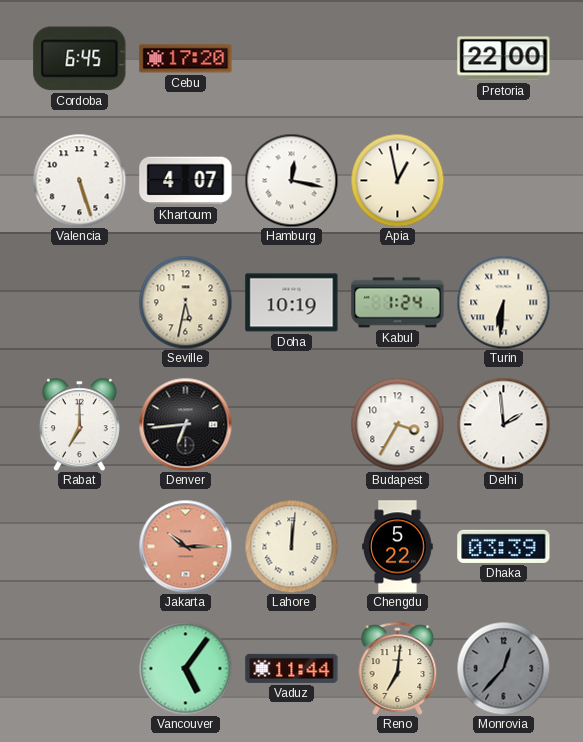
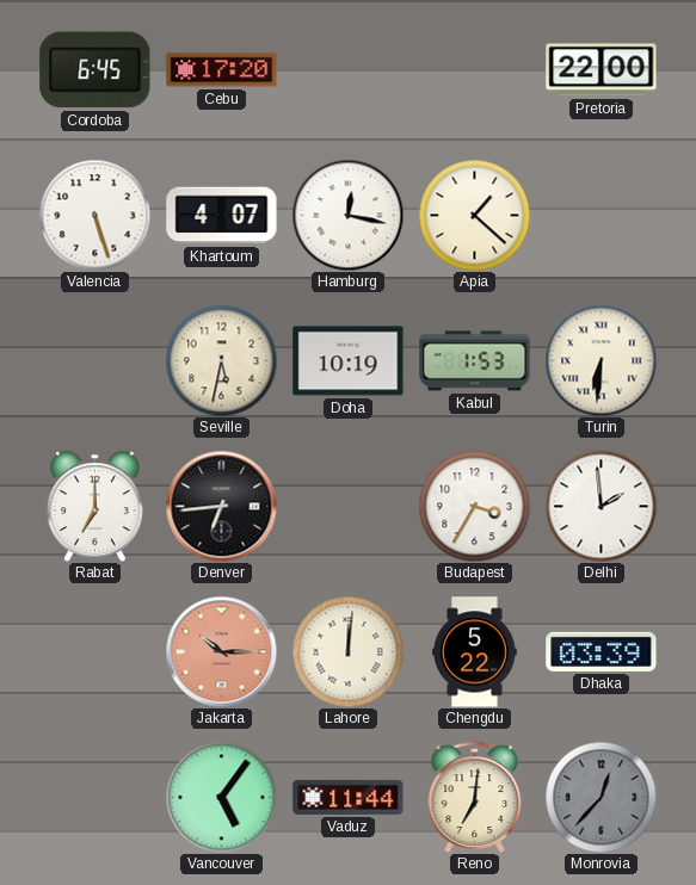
Apia: 12:58 -> 1:22
Kabul: 1:24 -> 1:53
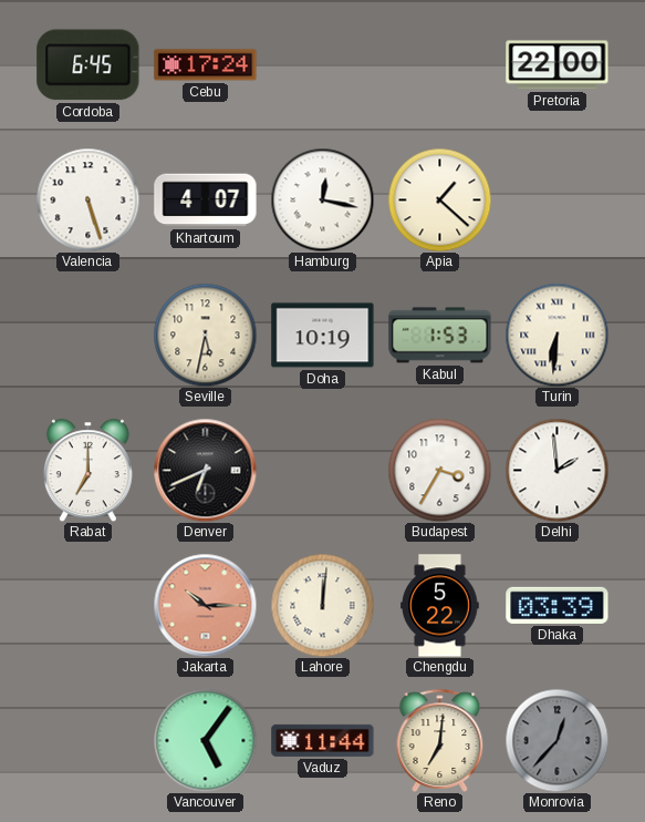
Cebu: 17:20 -> 17:24
Denver: 6:44 -> 6:41
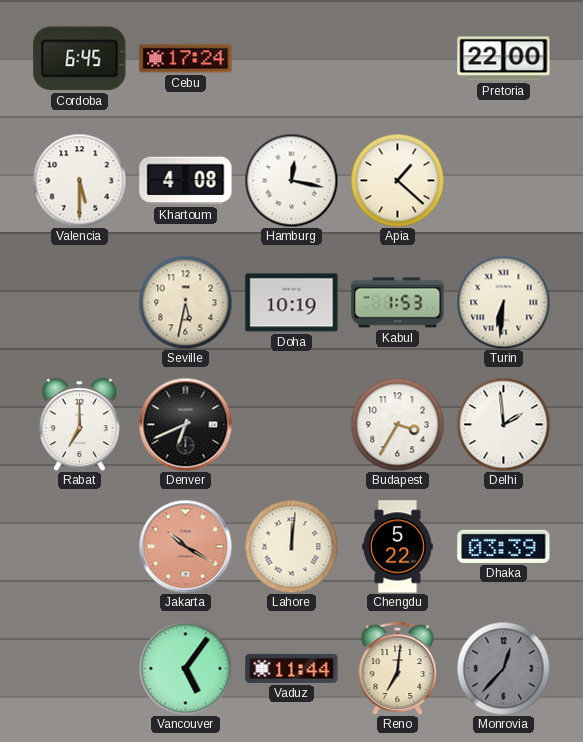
Valencia: 5:27 -> 5:30
Khartoum: 4:07 -> 4:08
Jakarta: 10:15 -> 10:20
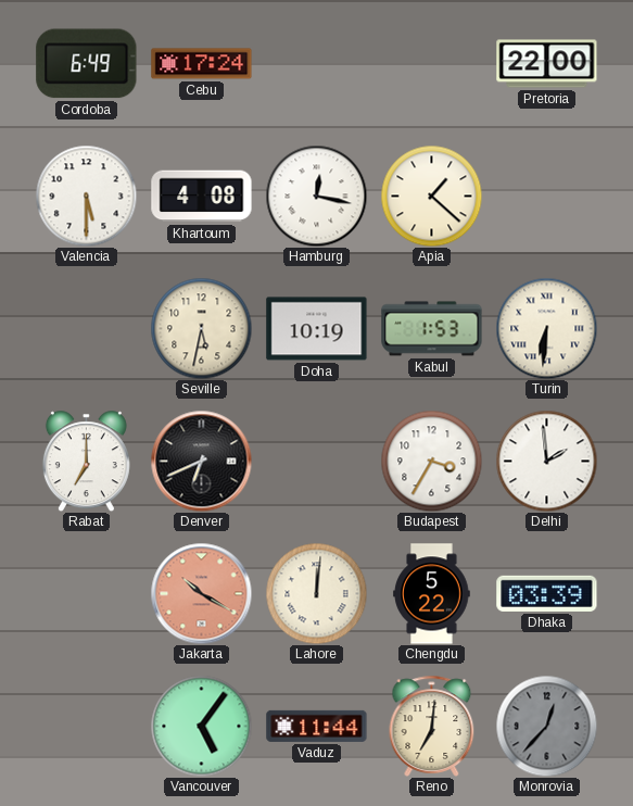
Cordoba: 6:45 -> 6:49
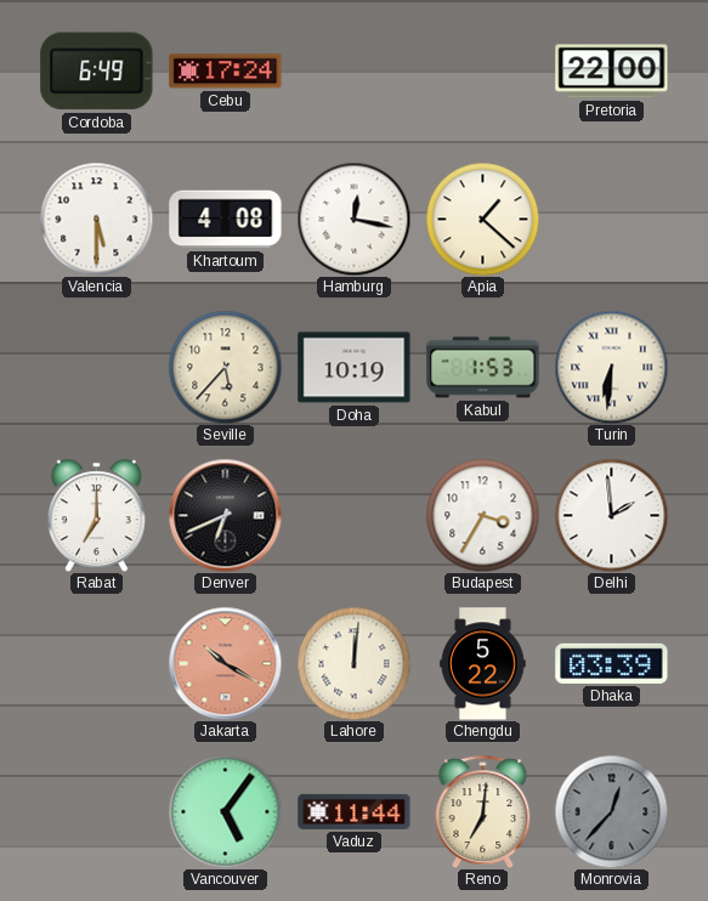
Seville: 5:32 -> 5:37
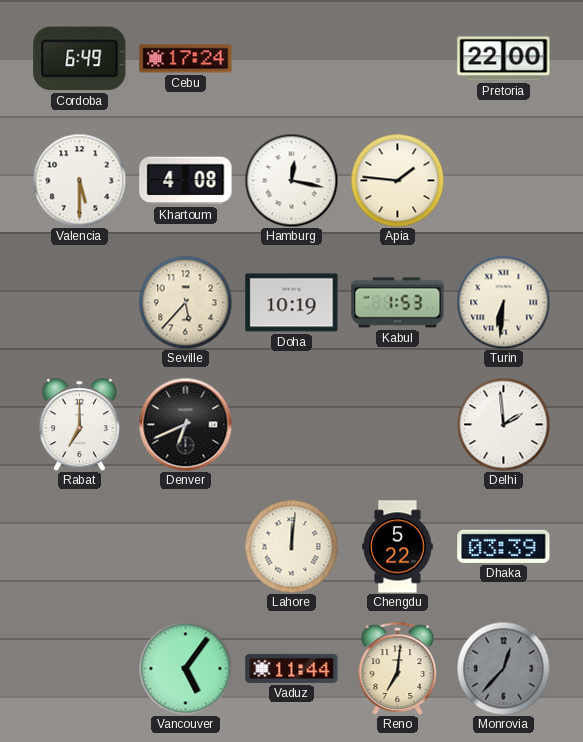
Apia: 1:22 -> 1:46
Budapest: 3:35 -> none
Jakarta: 10:20 -> none
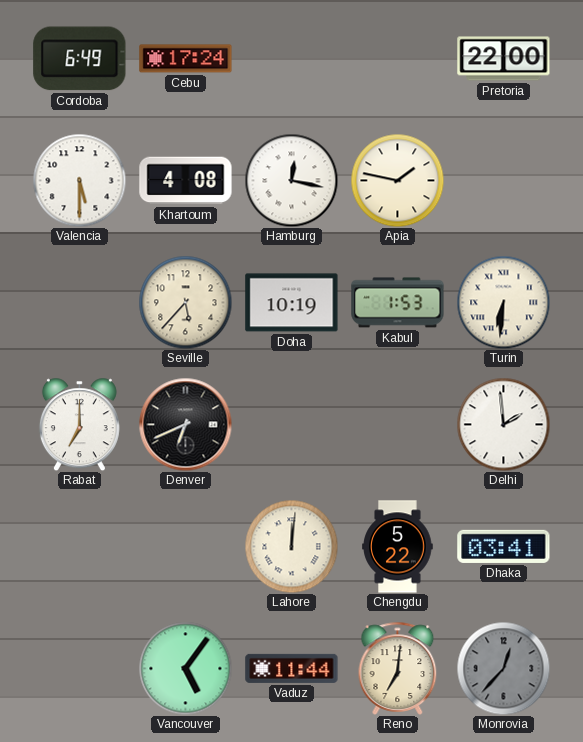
Apia: 1:46 -> 1:47
Dhaka: 03:39 -> 03:41
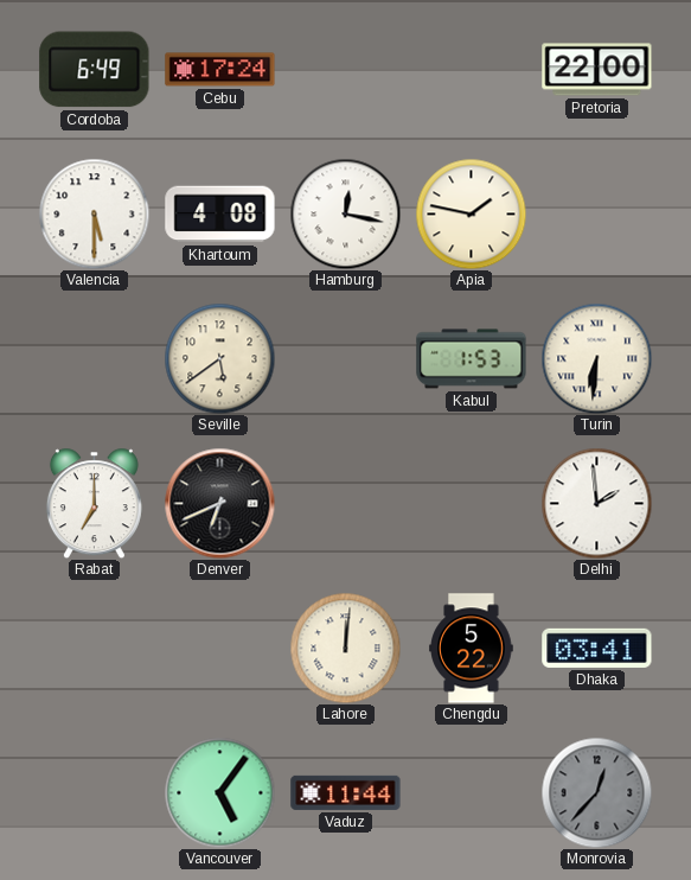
Seville: 5:37 -> 5:39
Doha: 10:19 -> none
Reno: 7:01 -> none
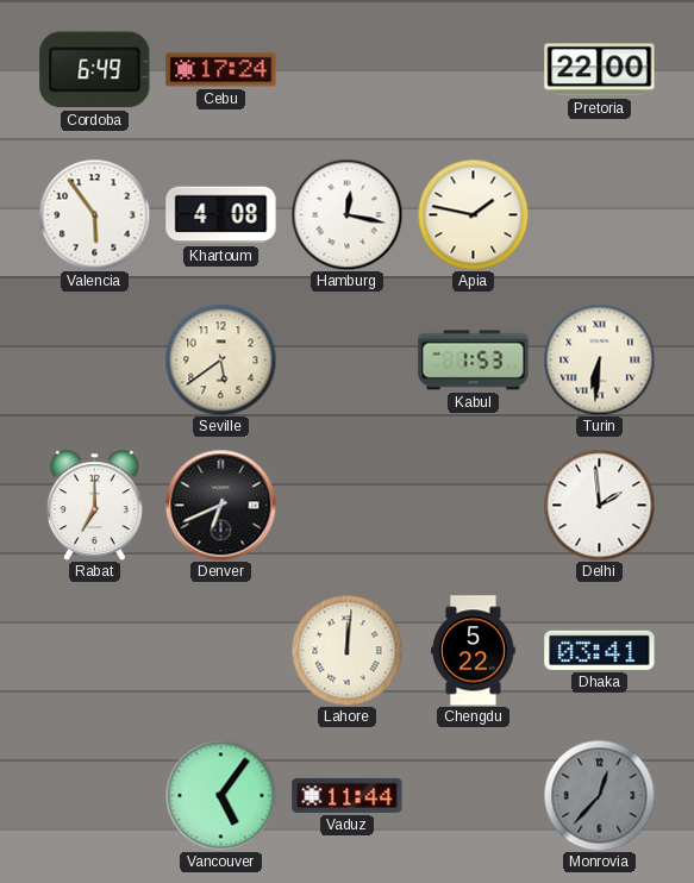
Valencia: 5:30 -> 5:54
